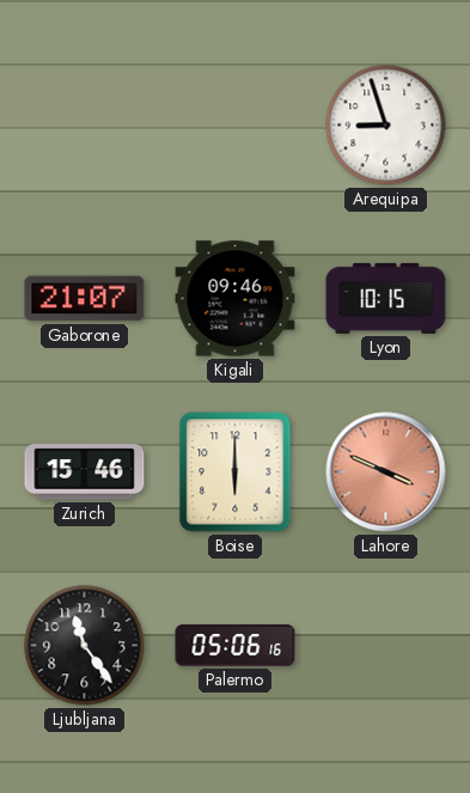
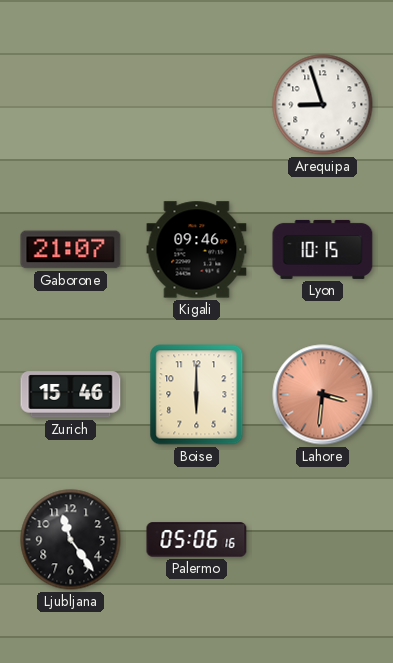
Lahore: 3:49 -> 3:31
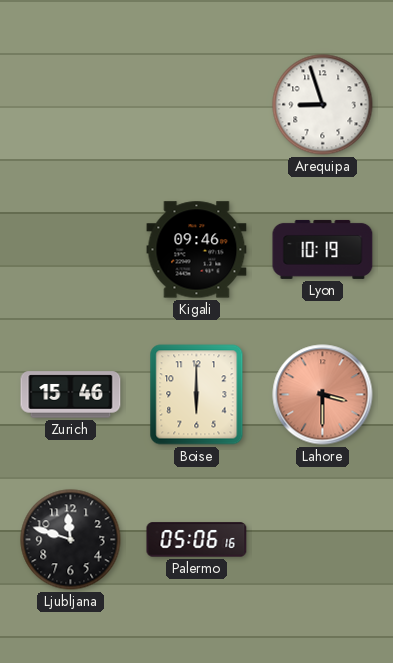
Gaborone: 21:07 -> none
Lyon: 10:15 -> 10:19
Lahore: 3:31 -> 3:30
Ljubljana: 11:24 -> 11:48
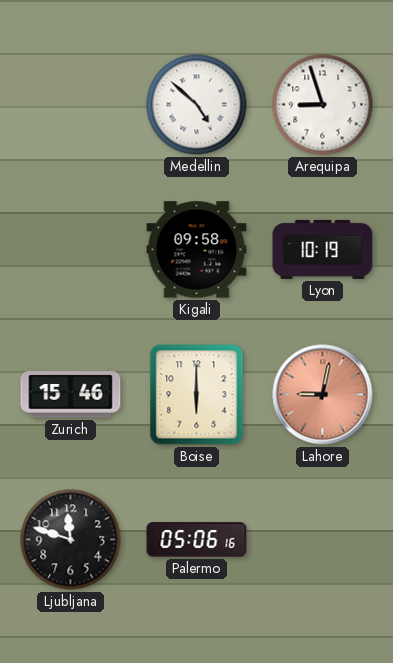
Medellin: none -> 4:52
Kigali: 09:46 -> 09:58
Lahore: 3:30 -> 9:02
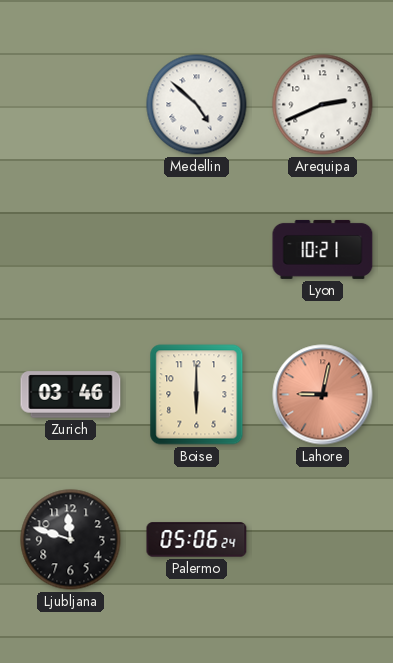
Arequipa: 8:57 -> 2:41
Kigali: 09:58 -> none
Lyon: 10:19 -> 10:21
Zurich: 15:46 -> 03:46
Palermo: 05:06:16 -> 05:06:24
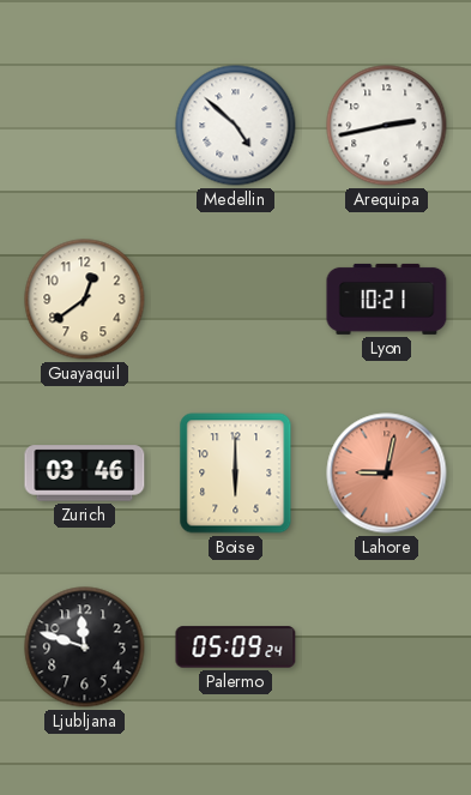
Arequipa: 2:41 -> 2:43
Guayaquil: none -> 12:39
Palermo: 05:06 -> 05:09
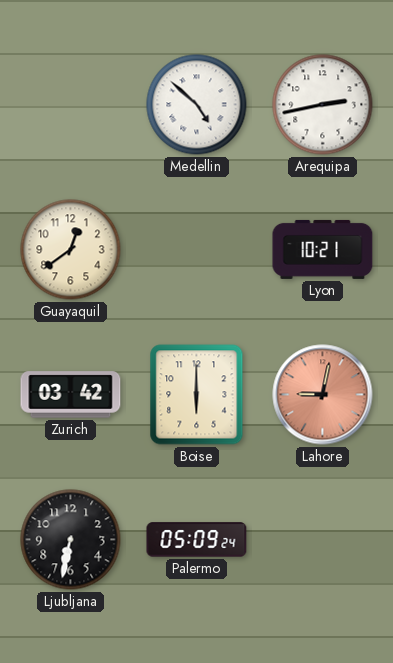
Zurich: 03:46 -> 03:42
Ljubljana: 11:48 -> 6:32
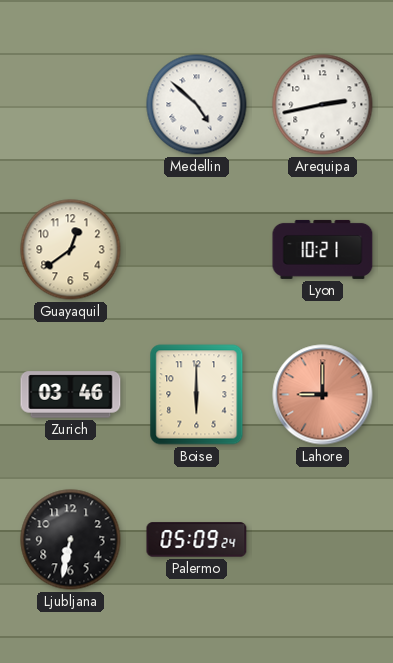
Zurich: 03:42 -> 03:46
Lahore: 9:02 -> 9:00
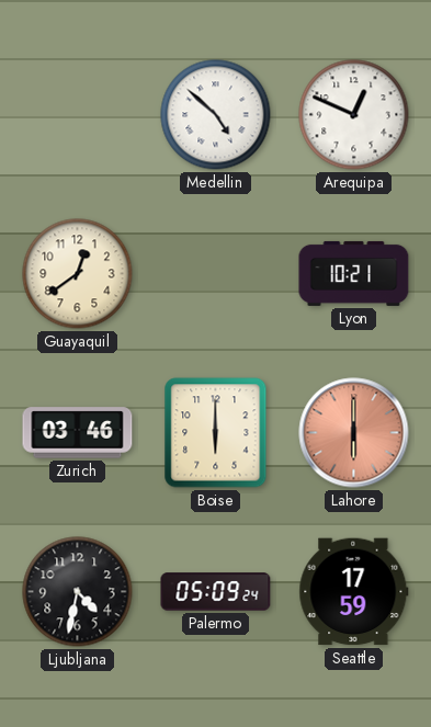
Arequipa: 2:43 -> 12:49
Lahore: 9:00 -> 6:00
Ljubljana: 6:32 -> 4:32
Seattle: none -> 17:59
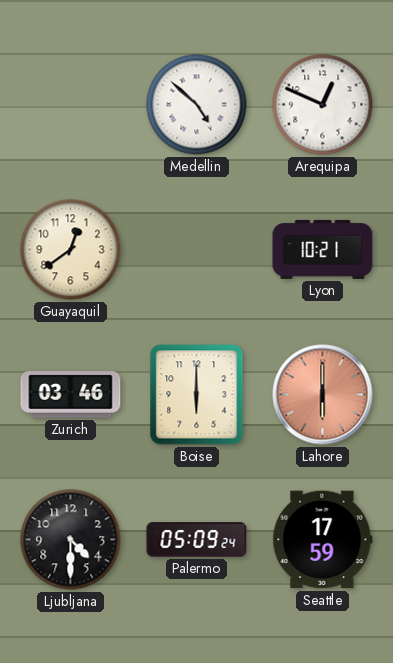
Ljubljana: 4:32 -> 4:30
